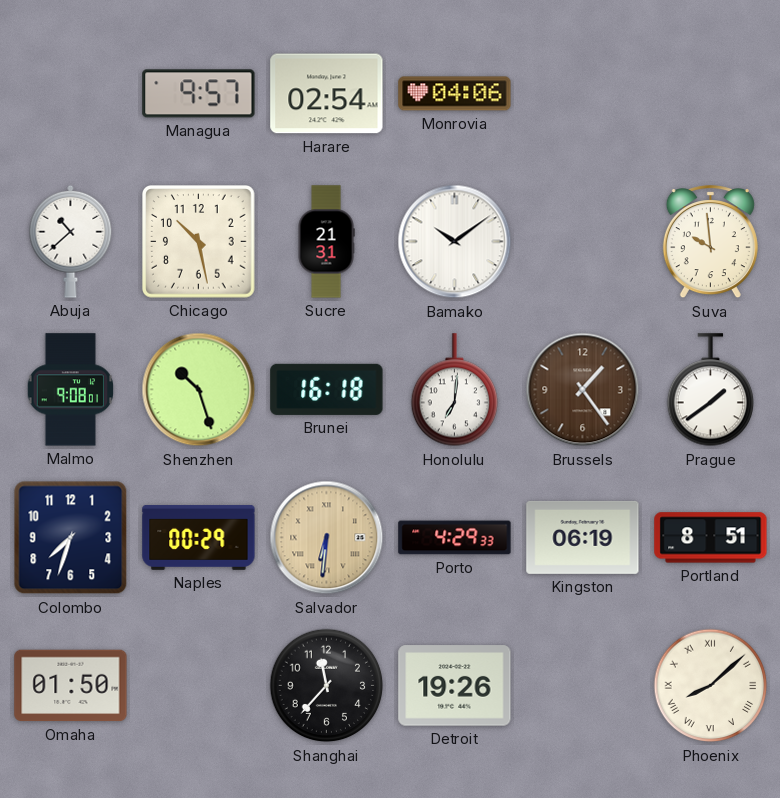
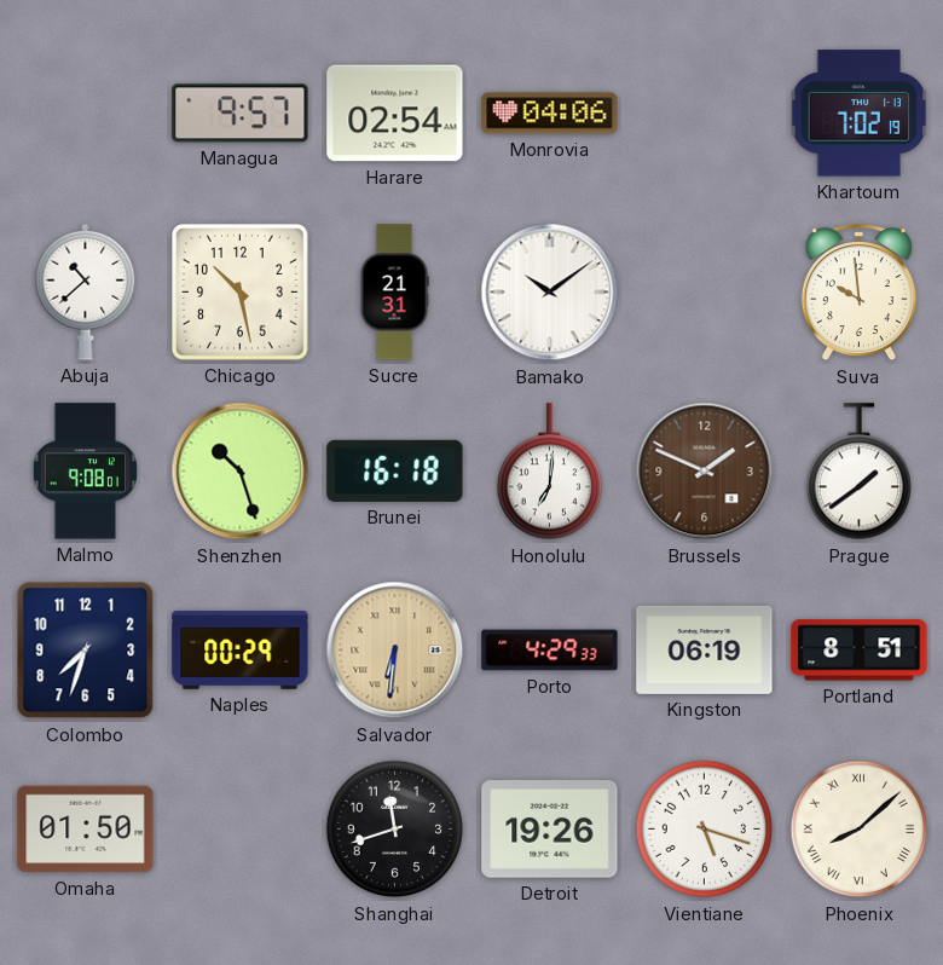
Khartoum: none -> 7:02
Brussels: 1:24 -> 1:49
Shanghai: 11:37 -> 11:42
Vientiane: none -> 5:18
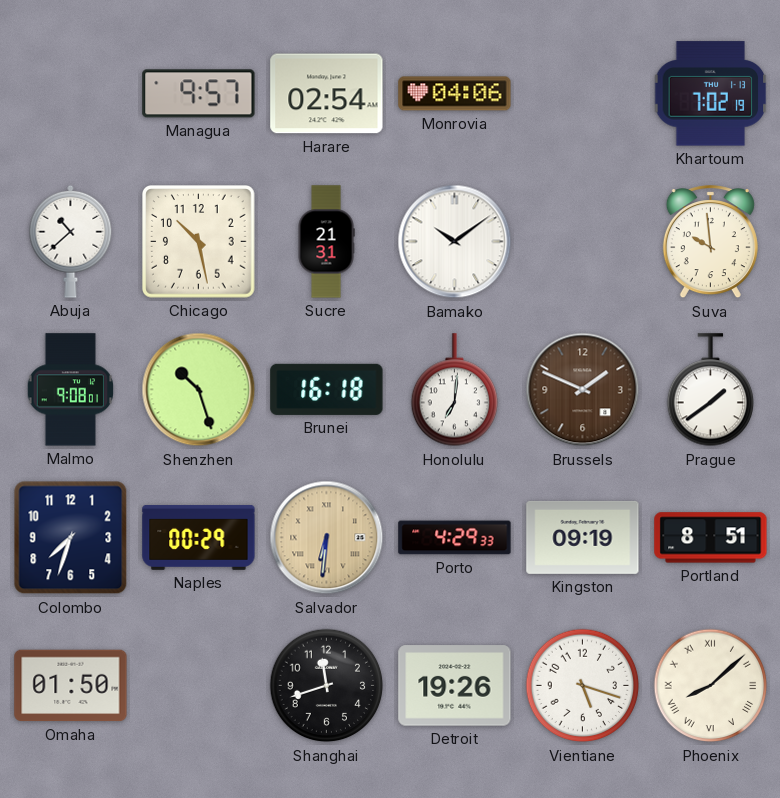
Kingston: 06:19 -> 09:19
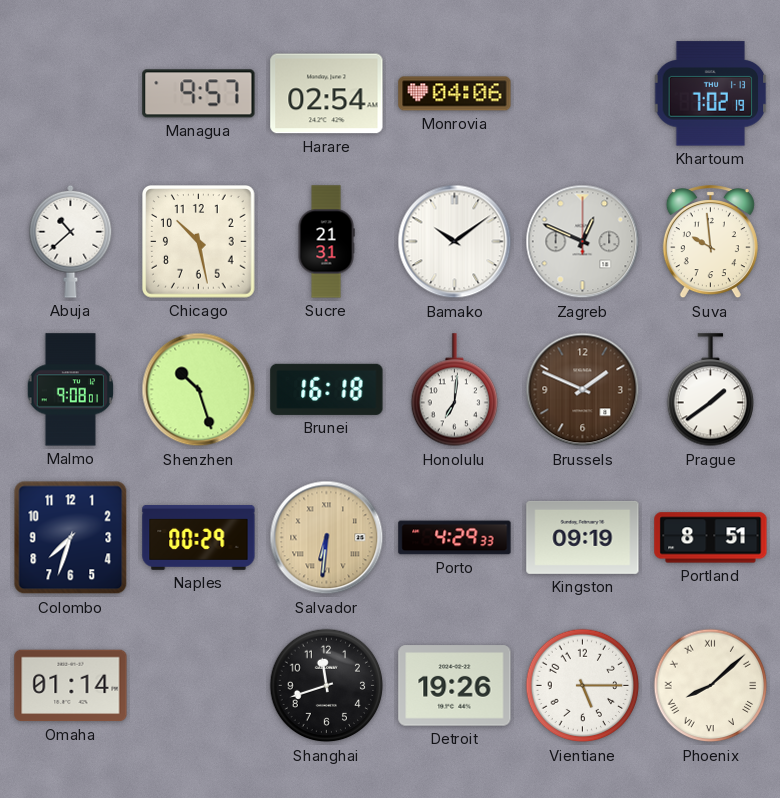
Zagreb: none -> 12:49
Omaha: 01:50 -> 01:14
Vientiane: 5:18 -> 5:15
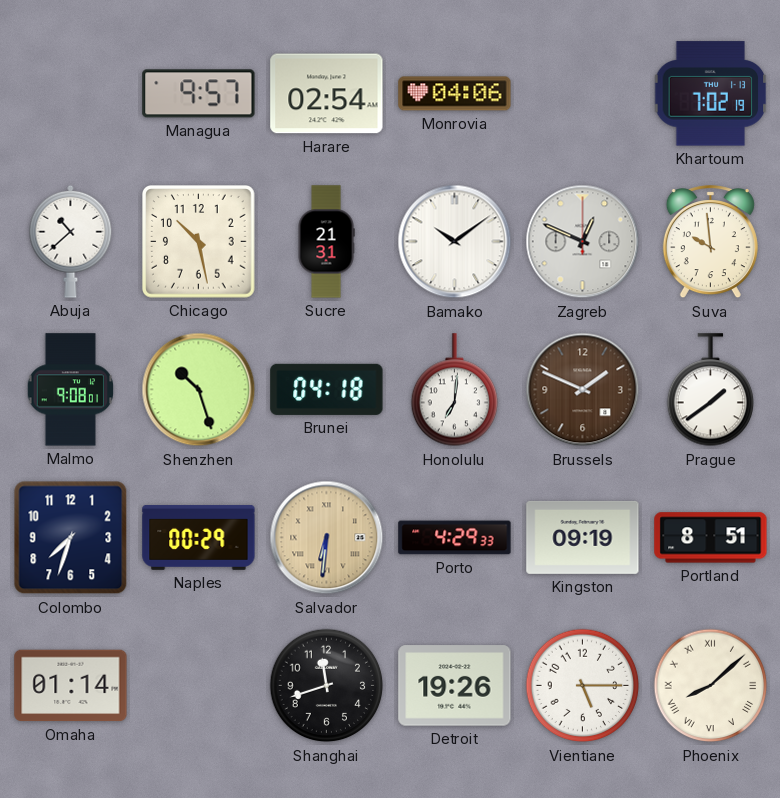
Brunei: 16:18 -> 04:18
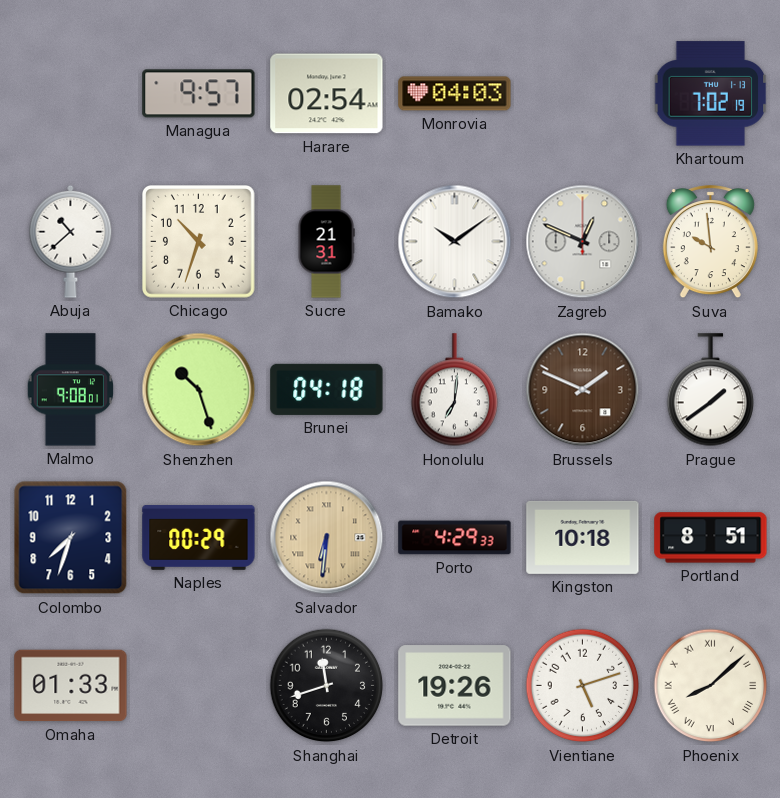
Monrovia: 04:06 -> 04:03
Chicago: 10:28 -> 10:33
Kingston: 09:19 -> 10:18
Omaha: 01:14 -> 01:33
Vientiane: 5:15 -> 5:12
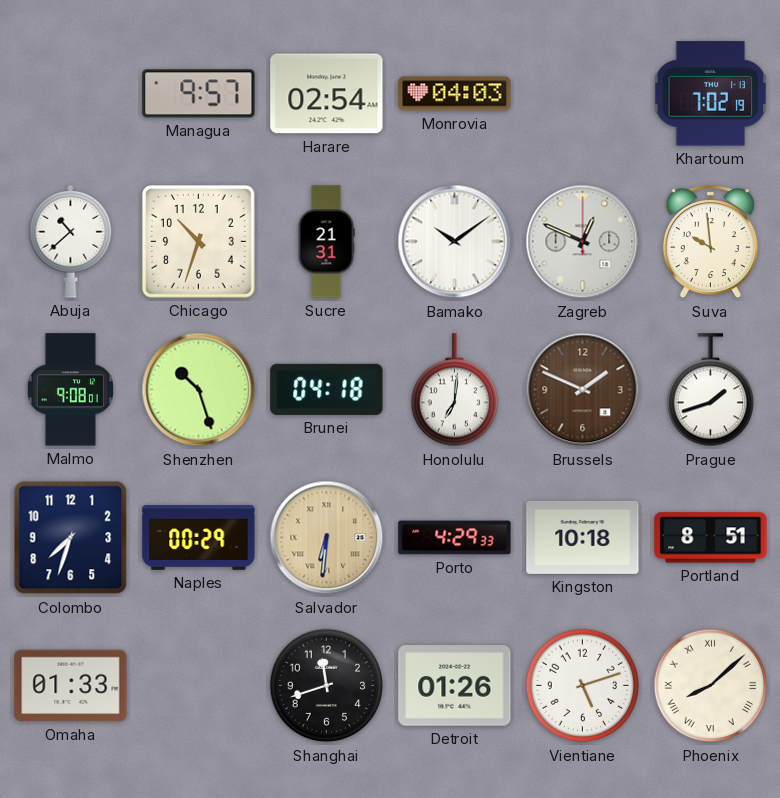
Prague: 1:39 -> 1:42
Detroit: 19:26 -> 01:26
